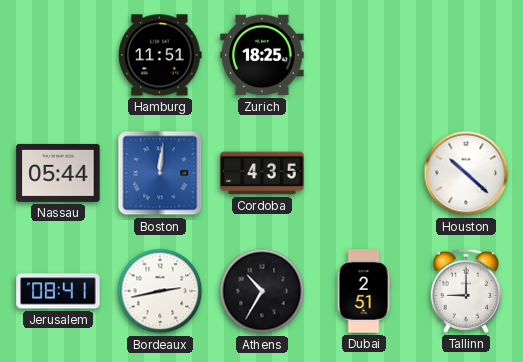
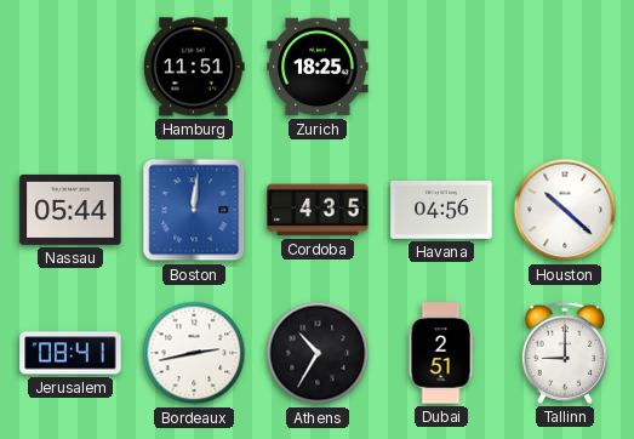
Havana: none -> 04:56
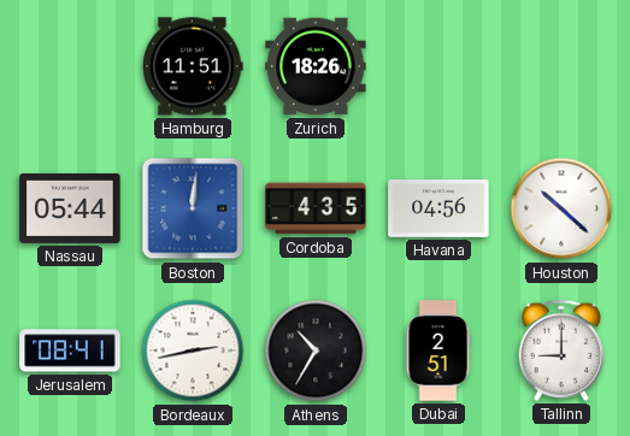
Zurich: 18:25 -> 18:26
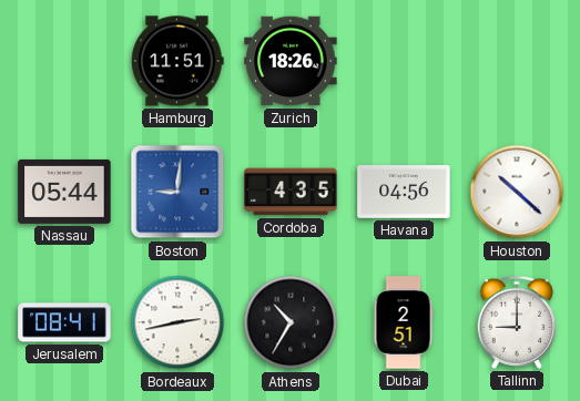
Boston: 12:01 -> 9:01
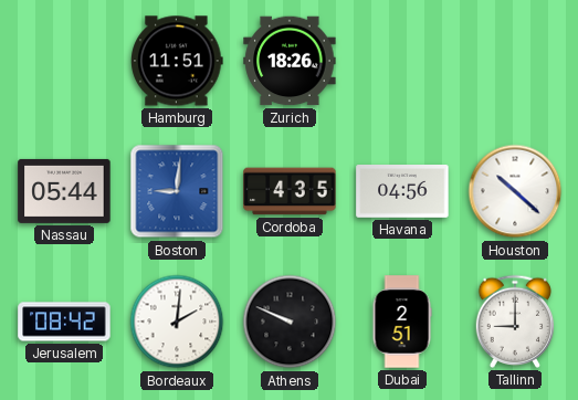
Jerusalem: 08:41 -> 08:42
Bordeaux: 2:43 -> 2:01
Athens: 10:35 -> 9:49
